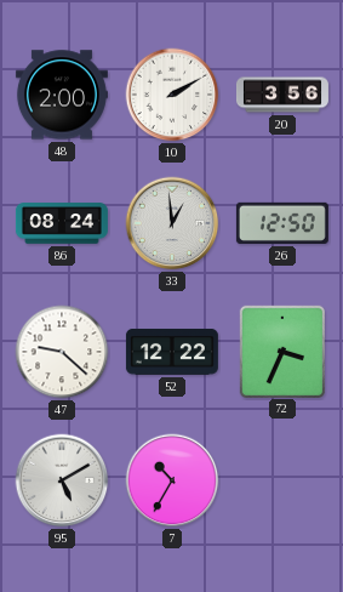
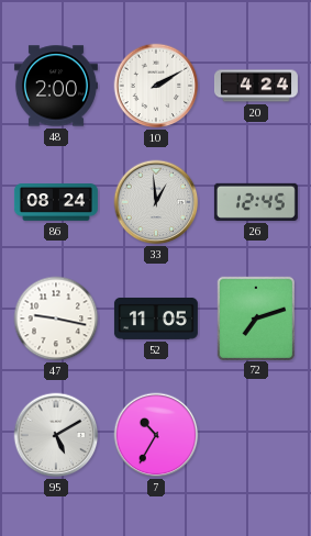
20: 3:56 -> 4:24
26: 12:50 -> 12:45
47: 9:22 -> 9:17
52: 12:22 -> 11:05
72: 3:34 -> 7:12
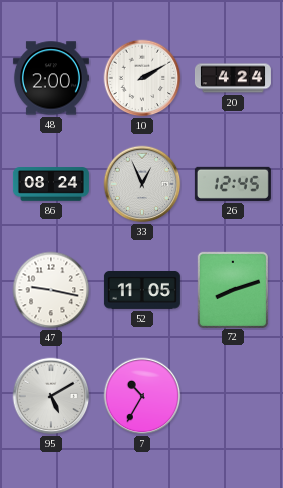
33: 12:59 -> 12:56
72: 7:12 -> 8:12
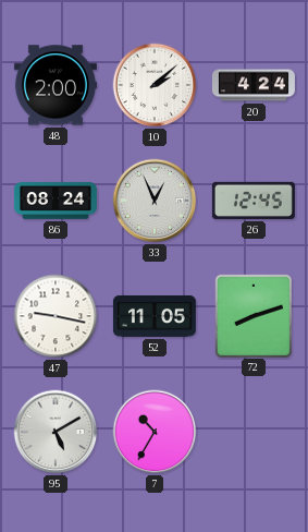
10: 2:10 -> 2:08
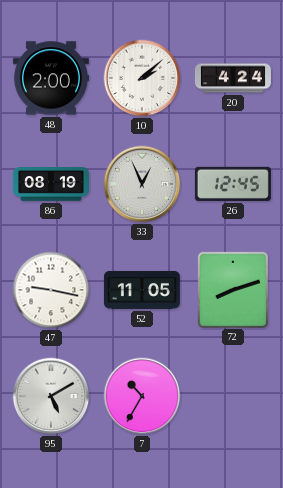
86: 08:24 -> 08:19
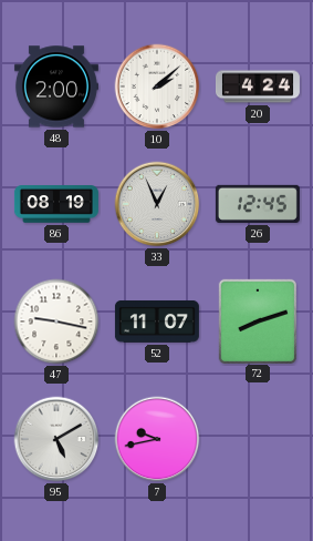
52: 11:05 -> 11:07
7: 10:35 -> 9:43
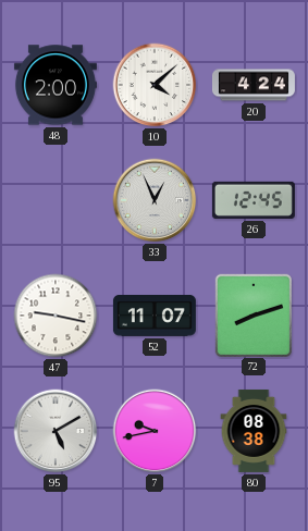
10: 2:08 -> 4:08
86: 08:19 -> none
80: none -> 08:38
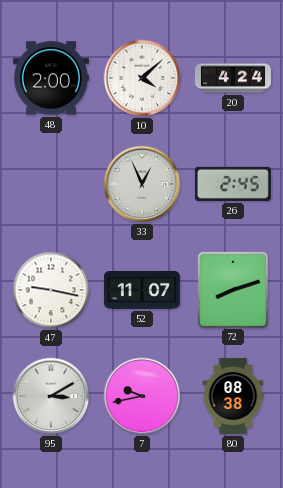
26: 12:45 -> 2:45
95: 5:10 -> 3:10
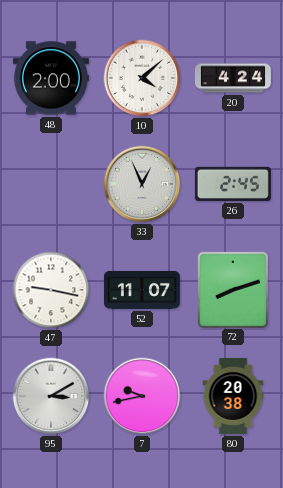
80: 08:38 -> 20:38
